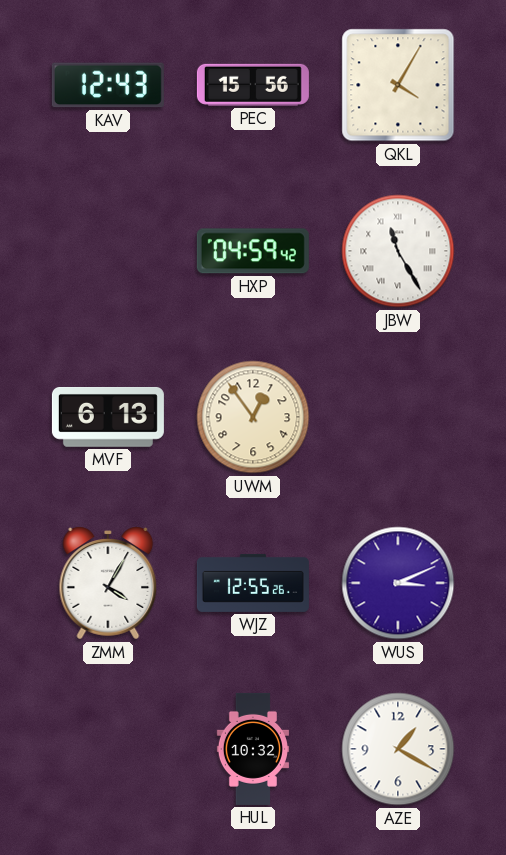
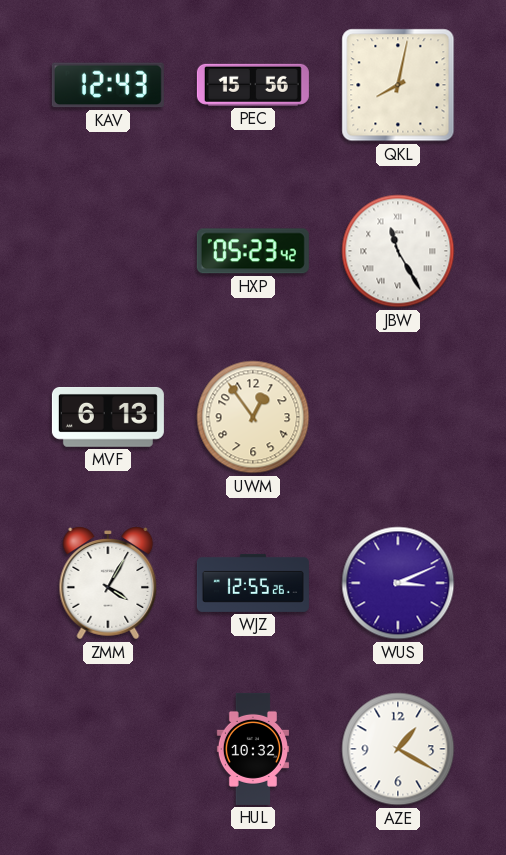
QKL: 4:05 -> 8:02
HXP: 04:59 -> 05:23
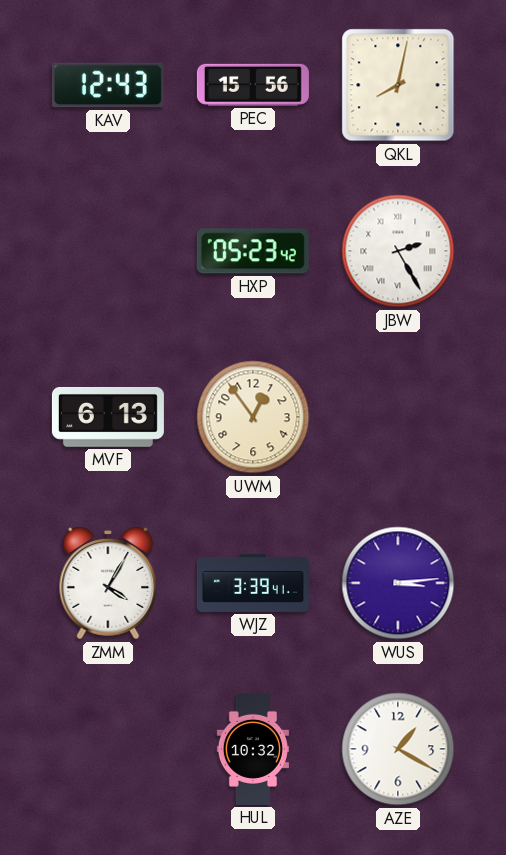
JBW: 11:25 -> 2:25
WJZ: 12:55 -> 3:39
WUS: 3:11 -> 3:14
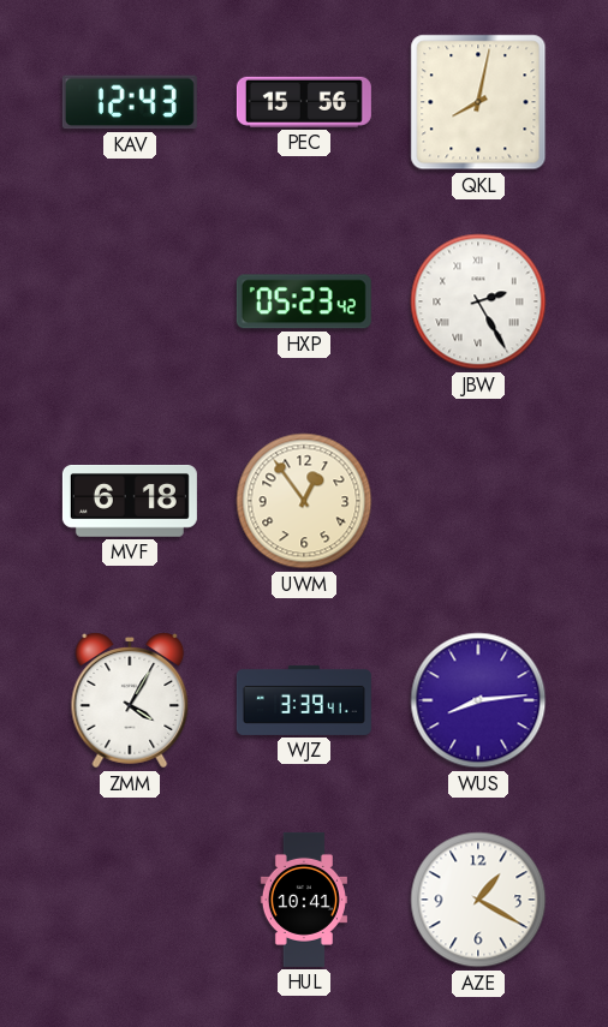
MVF: 6:13 -> 6:18
WUS: 3:14 -> 8:14
HUL: 10:32 -> 10:41
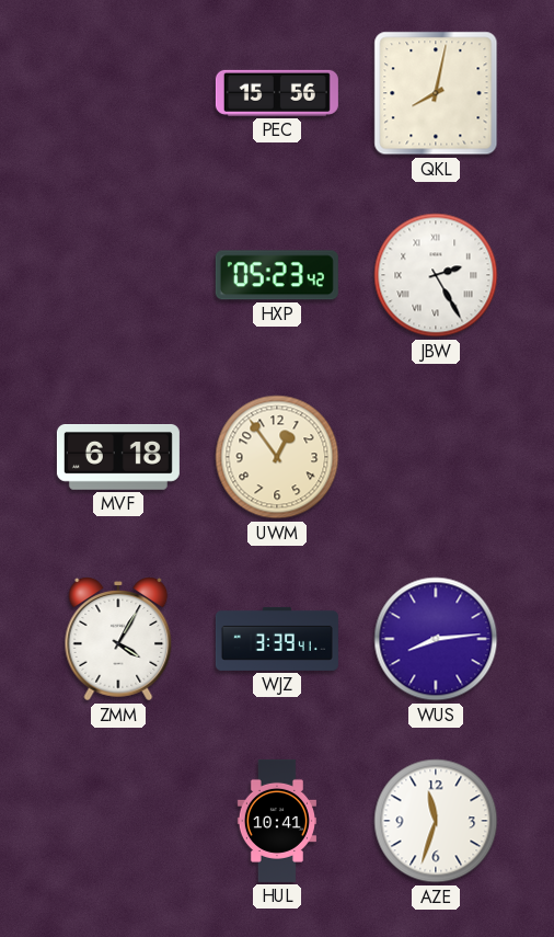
KAV: 12:43 -> none
AZE: 1:20 -> 11:33
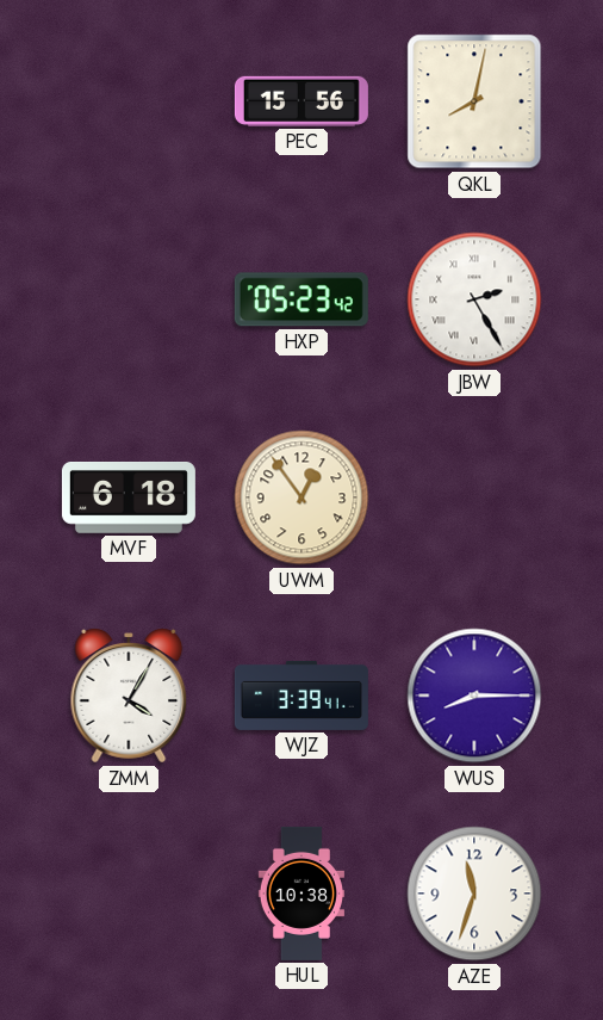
WUS: 8:14 -> 8:15
HUL: 10:41 -> 10:38
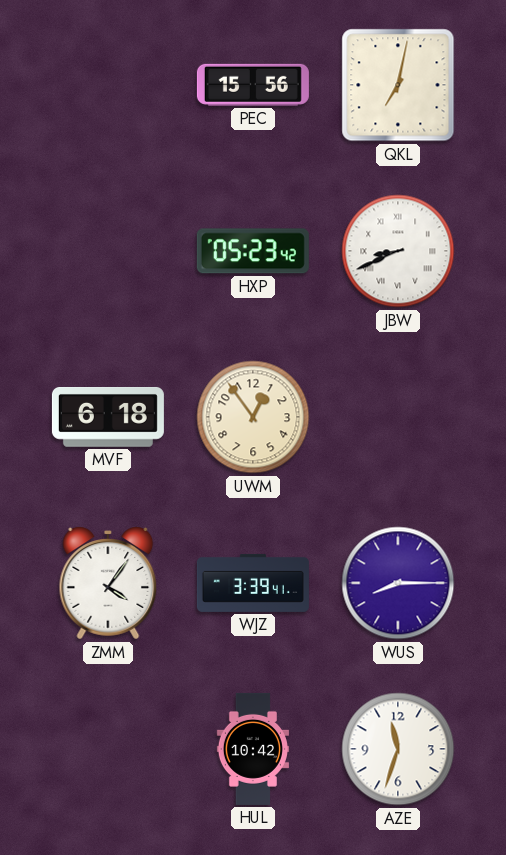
QKL: 8:02 -> 7:02
JBW: 2:25 -> 8:41
ZMM: 4:05 -> 4:06
HUL: 10:38 -> 10:42
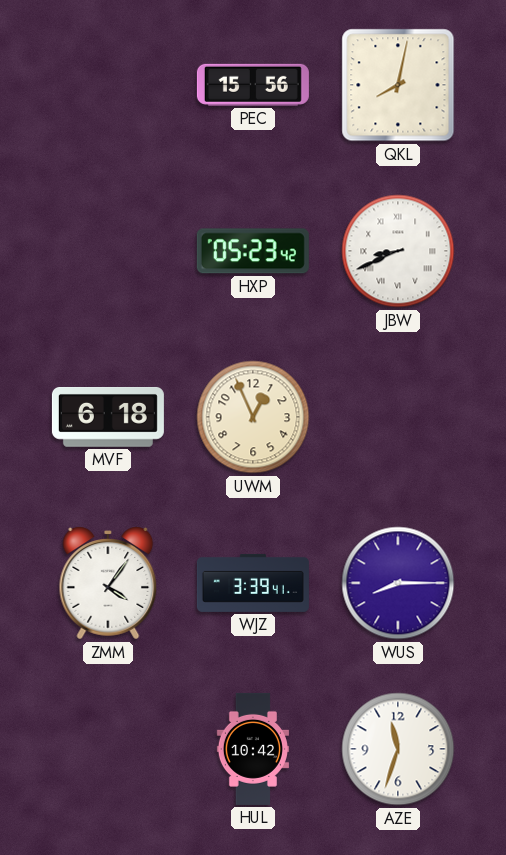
QKL: 7:02 -> 8:02
UWM: 12:54 -> 12:56
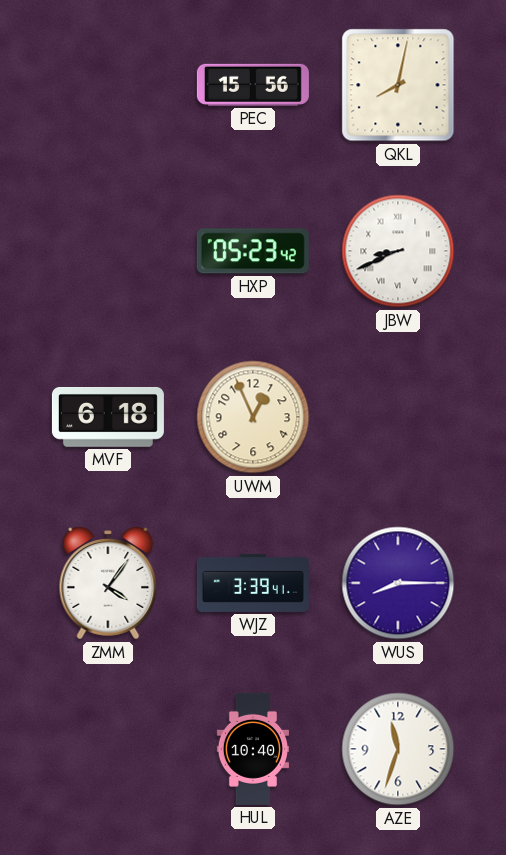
HUL: 10:42 -> 10:40
